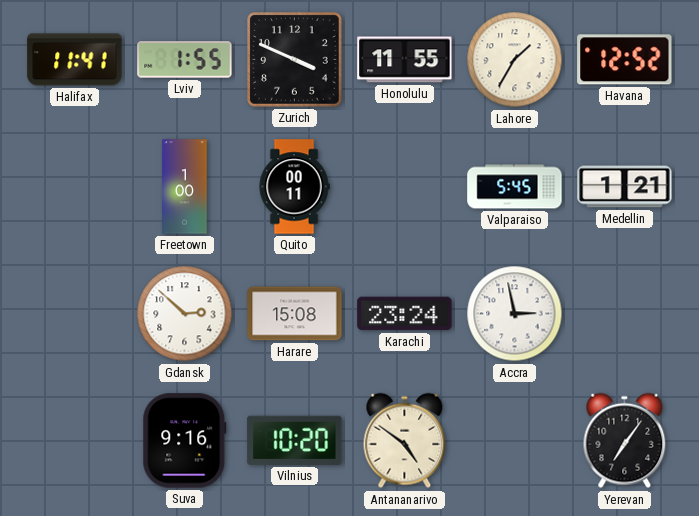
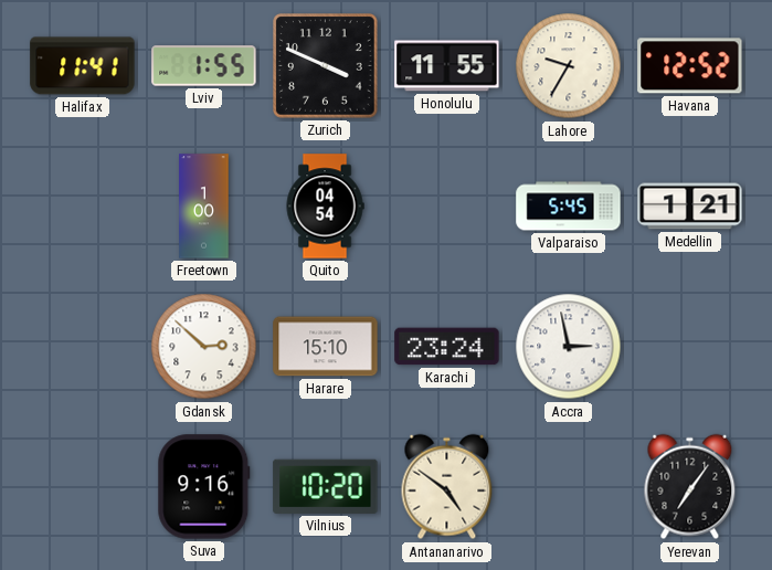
Lahore: 1:35 -> 9:35
Quito: 00:11 -> 04:54
Harare: 15:08 -> 15:10
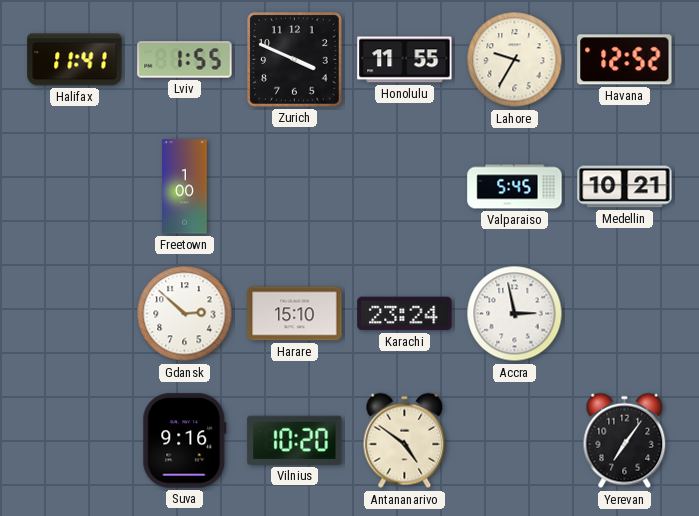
Quito: 04:54 -> none
Medellin: 1:21 -> 10:21
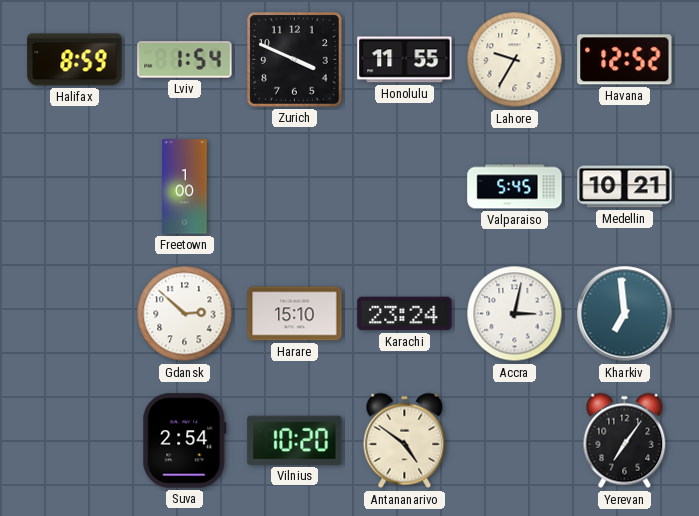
Halifax: 11:41 -> 8:59
Lviv: 1:55 -> 1:54
Accra: 2:58 -> 3:02
Kharkiv: none -> 6:59
Suva: 9:16 -> 2:54
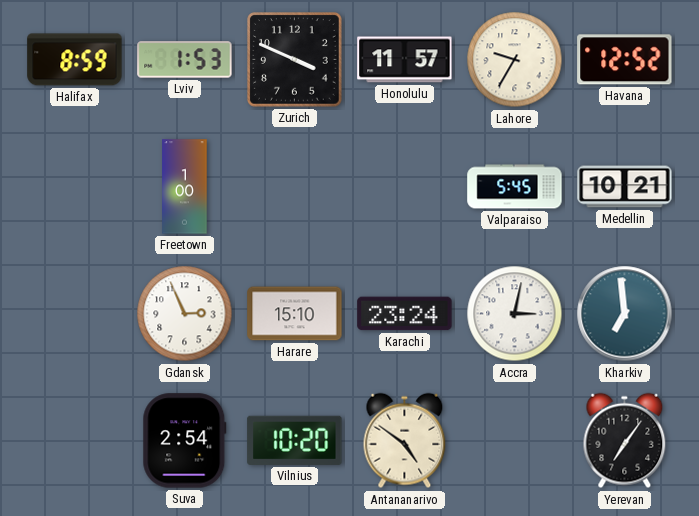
Lviv: 1:54 -> 1:53
Honolulu: 11:55 -> 11:57
Gdansk: 2:52 -> 2:56
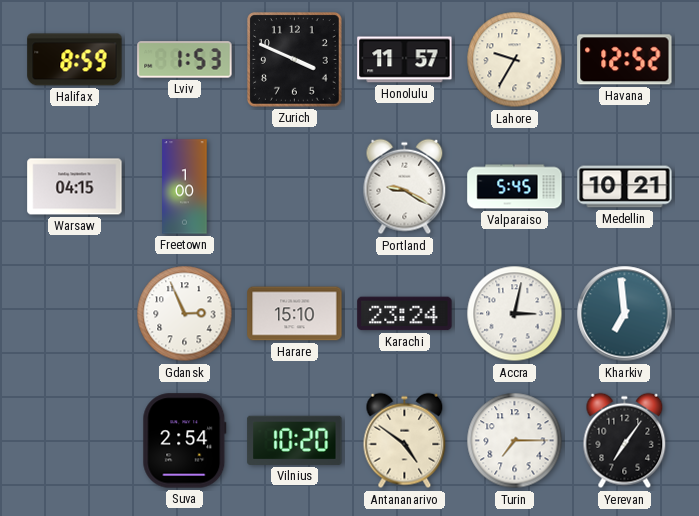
Warsaw: none -> 04:15
Portland: none -> 9:20
Turin: none -> 7:15
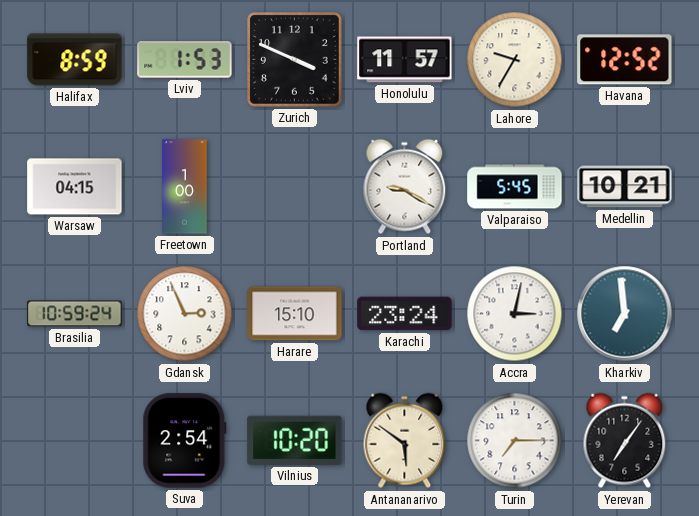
Brasilia: none -> 10:59
Antananarivo: 4:51 -> 5:51
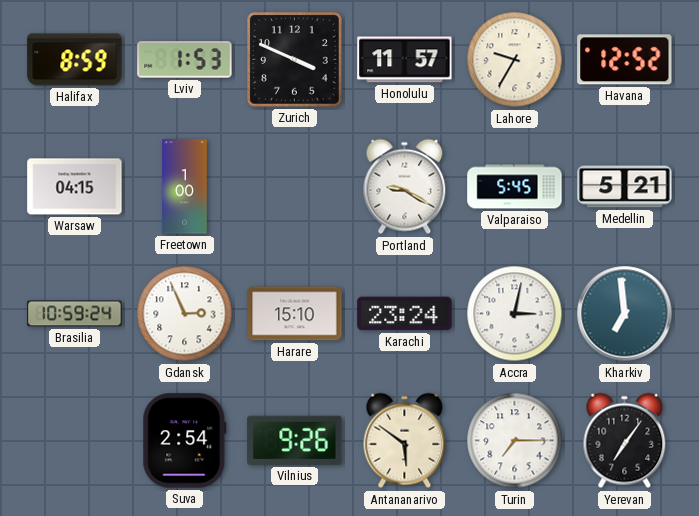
Medellin: 10:21 -> 5:21
Vilnius: 10:20 -> 9:26
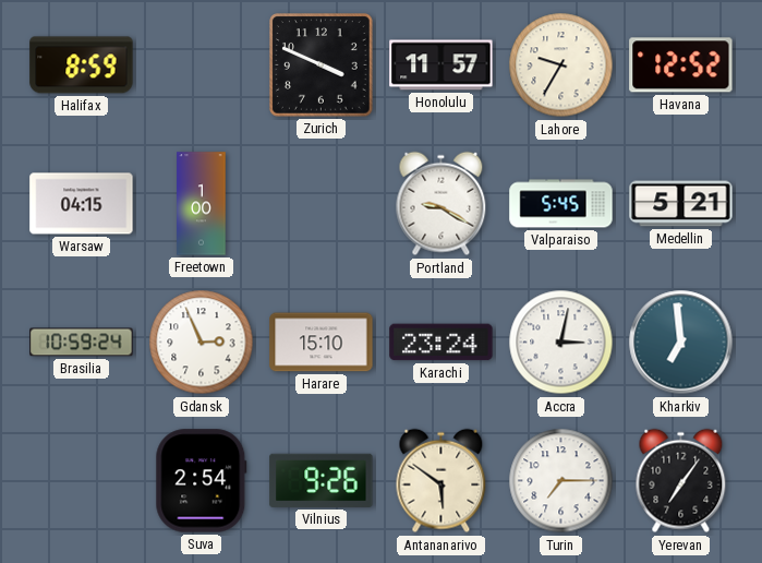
Lviv: 1:53 -> none
